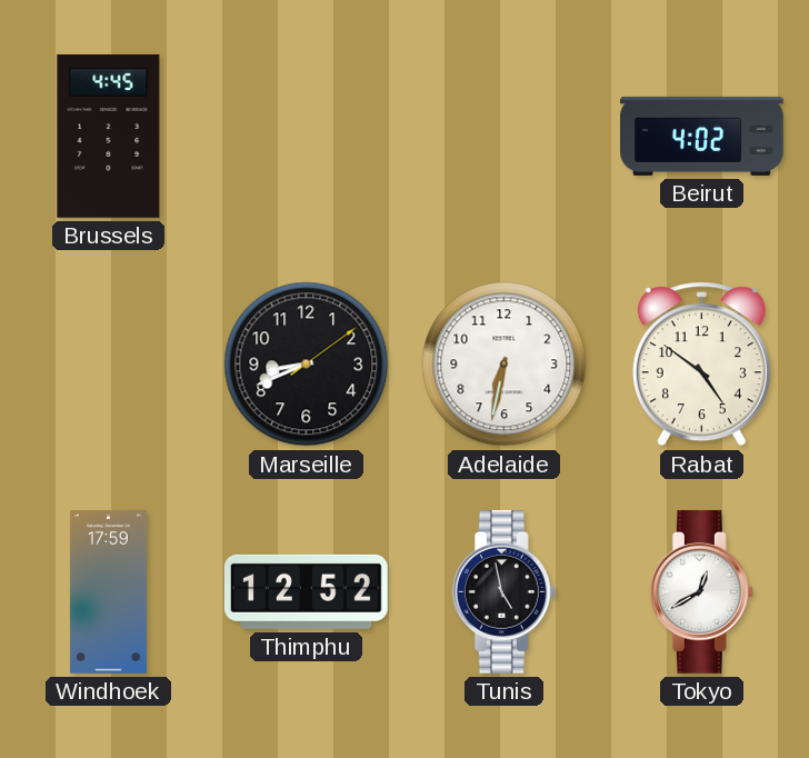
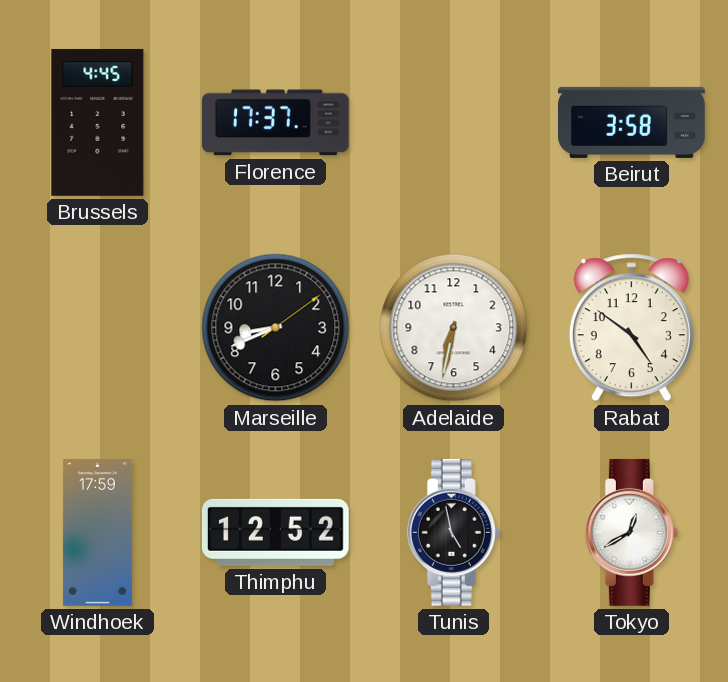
Florence: none -> 17:37
Beirut: 4:02 -> 3:58
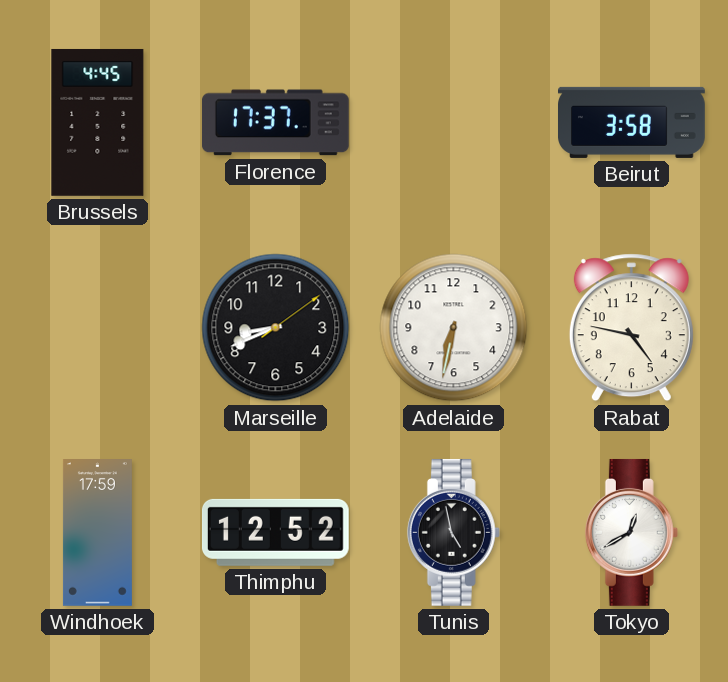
Rabat: 4:51 -> 4:47
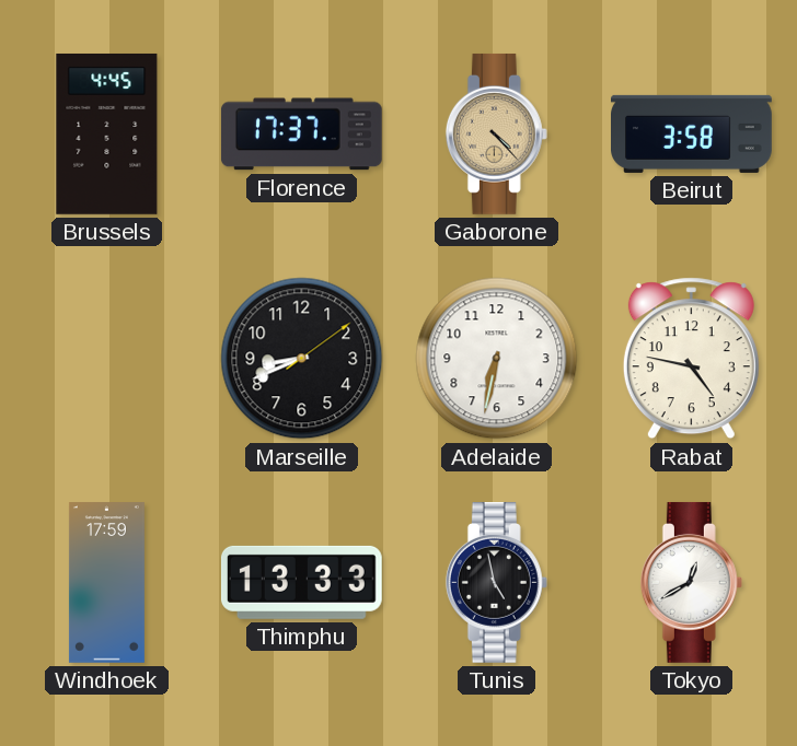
Gaborone: none -> 4:23
Thimphu: 12:52 -> 13:33
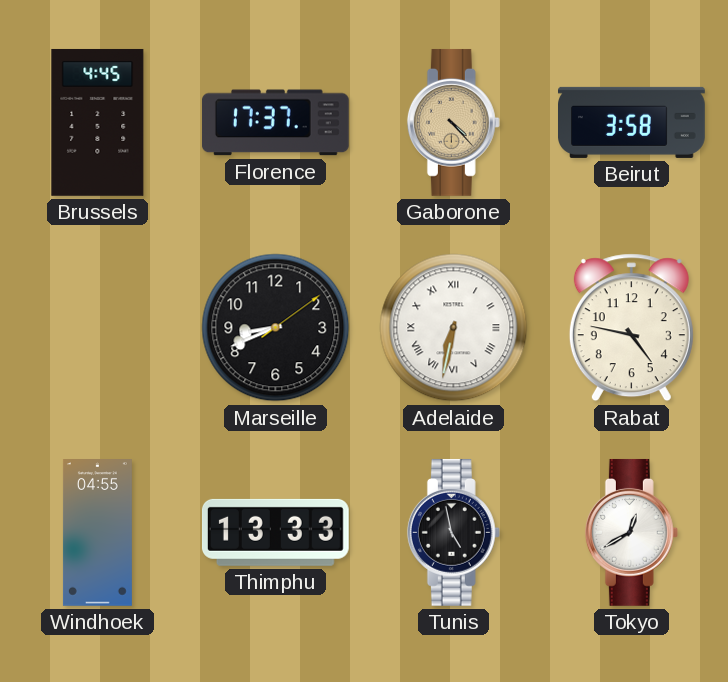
Adelaide numerals: Arabic -> Roman
Windhoek: 17:59 -> 04:55
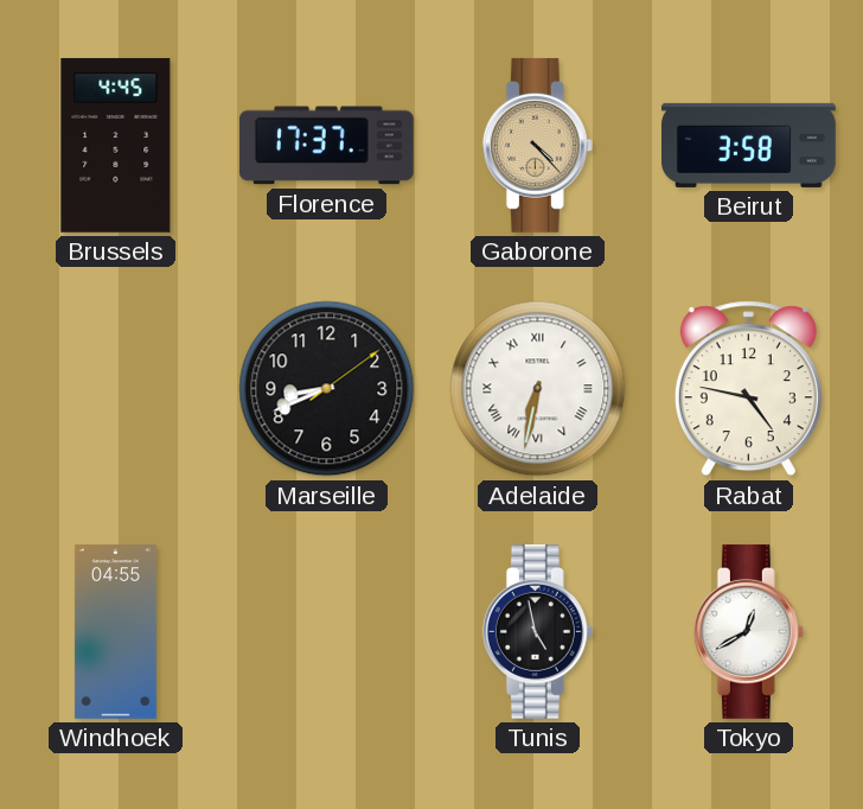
Thimphu: 13:33 -> none
